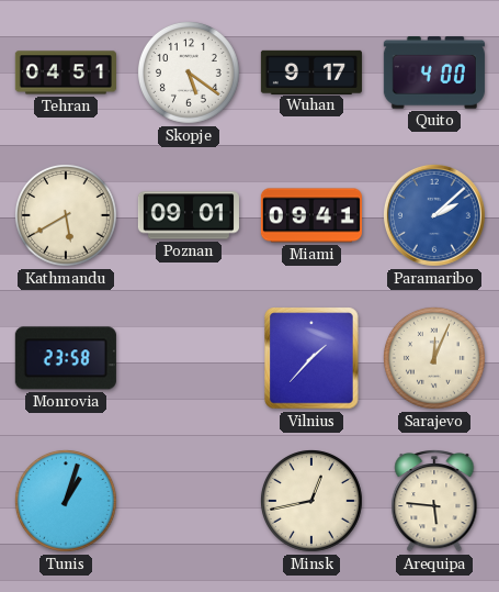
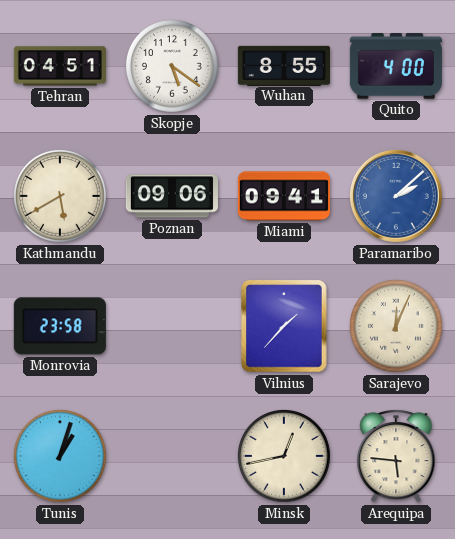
Wuhan: 9:17 -> 8:55
Poznan: 09:01 -> 09:06
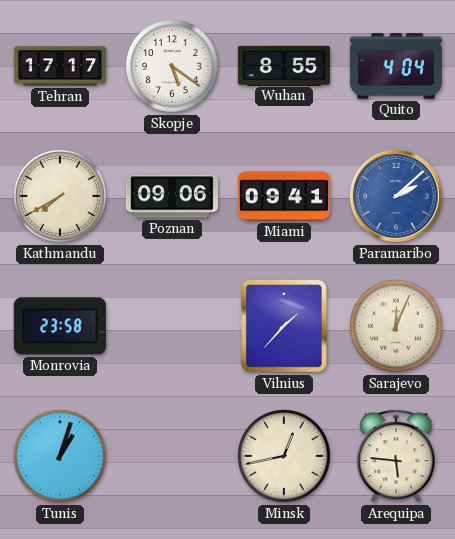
Tehran: 04:51 -> 17:17
Quito: 4:00 -> 4:04
Kathmandu: 5:40 -> 7:40
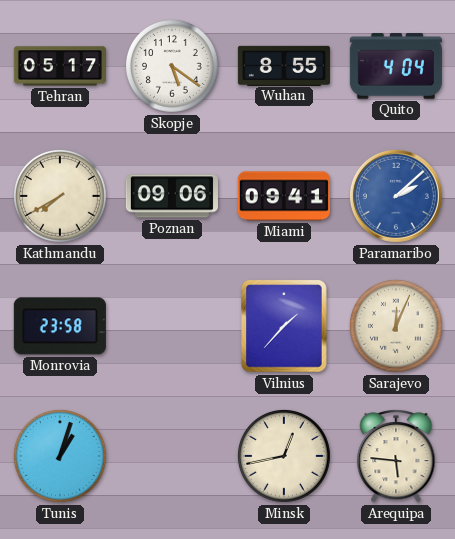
Tehran: 17:17 -> 05:17
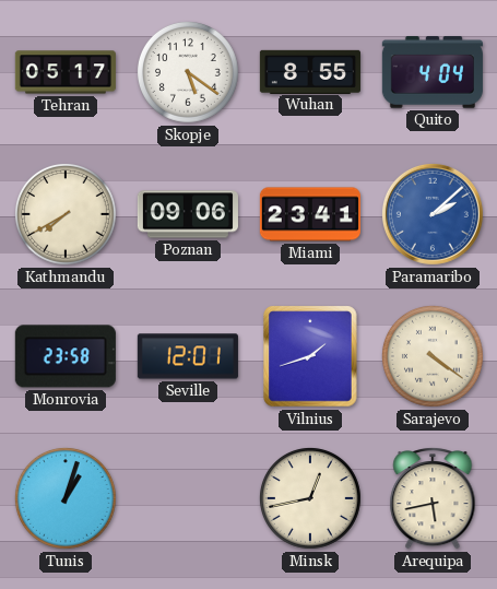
Miami: 09:41 -> 23:41
Seville: none -> 12:01
Vilnius: 1:37 -> 1:42
Sarajevo: 12:04 -> 4:21
Arequipa: 5:46 -> 5:43
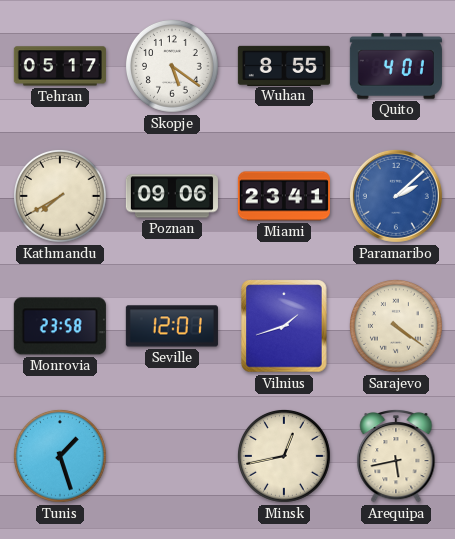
Quito: 4:04 -> 4:01
Tunis: 1:03 -> 1:27
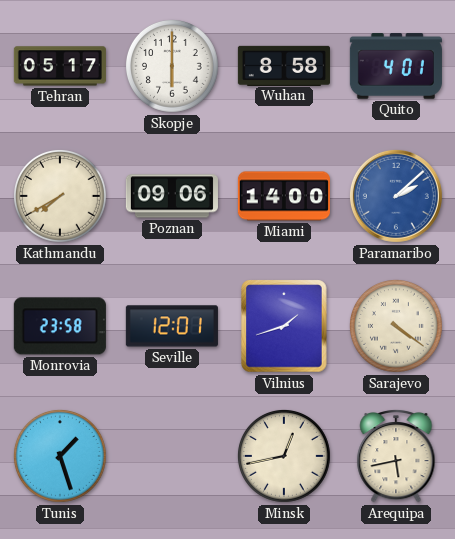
Skopje: 5:21 -> 6:00
Wuhan: 8:55 -> 8:58
Miami: 23:41 -> 14:00
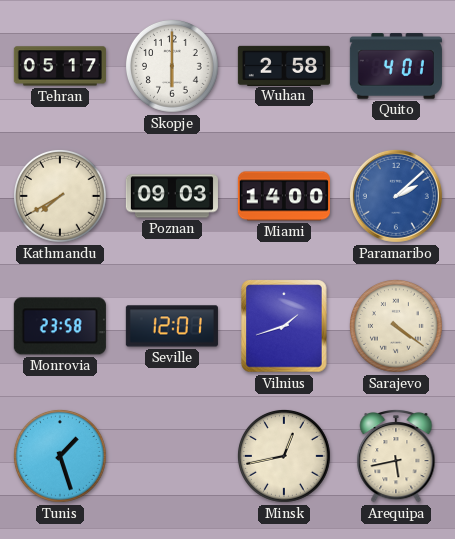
Wuhan: 8:58 -> 2:58
Poznan: 09:06 -> 09:03
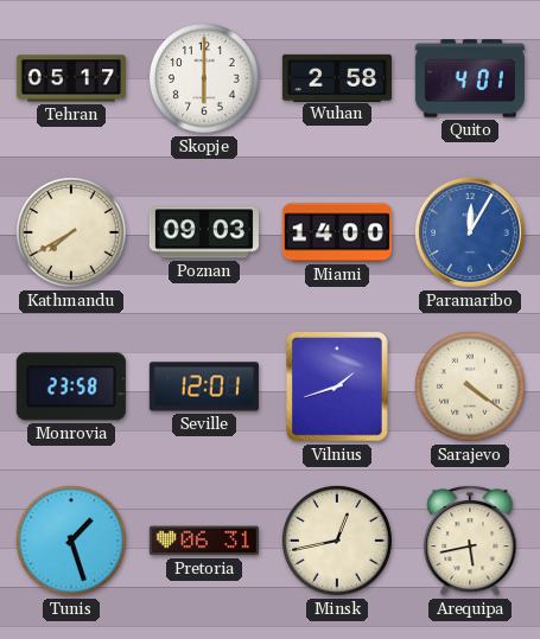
Paramaribo: 2:08 -> 12:05
Pretoria: none -> 06:31
